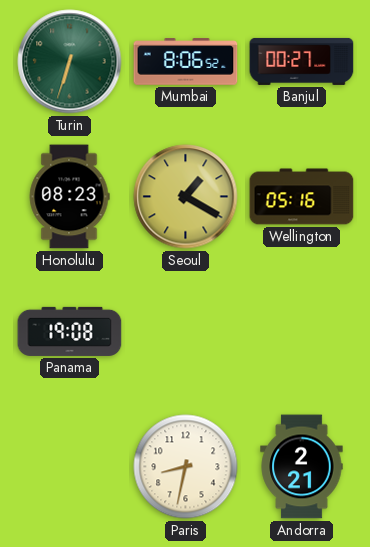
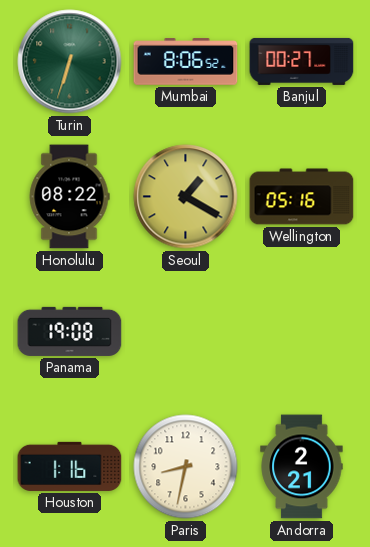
Honolulu: 08:23 -> 08:22
Houston: none -> 1:16
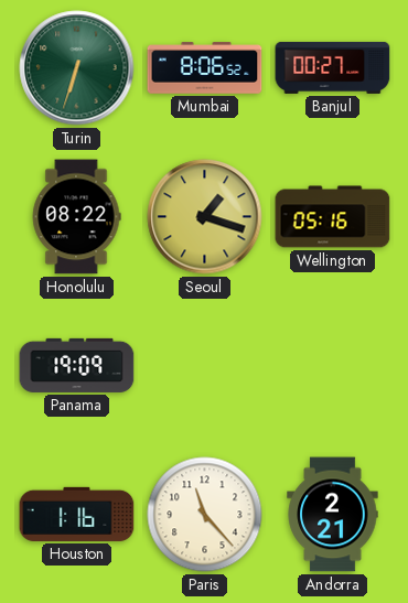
Seoul: 1:20 -> 1:18
Panama: 19:08 -> 19:09
Paris: 8:32 -> 11:23
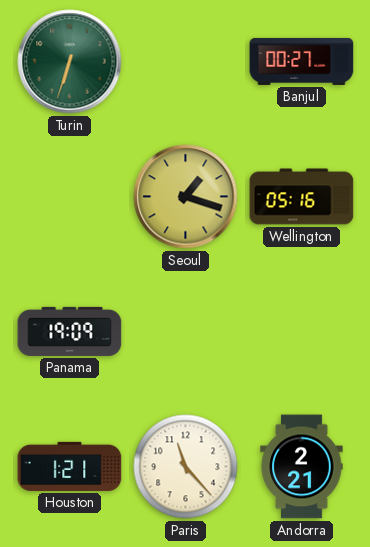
Mumbai: 8:06 -> none
Honolulu: 08:22 -> none
Houston: 1:16 -> 1:21
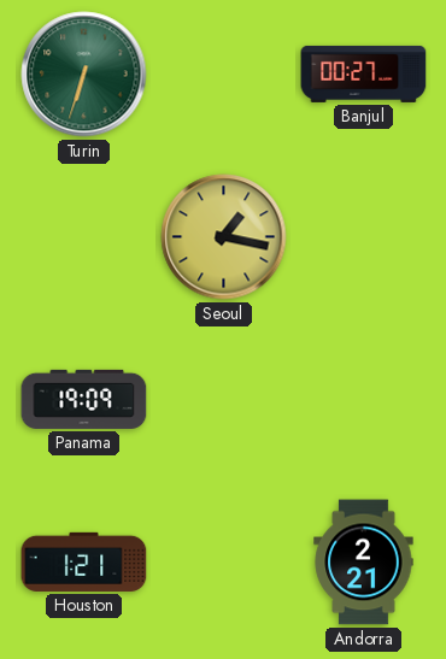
Seoul: 1:18 -> 1:17
Wellington: 05:16 -> none
Paris: 11:23 -> none
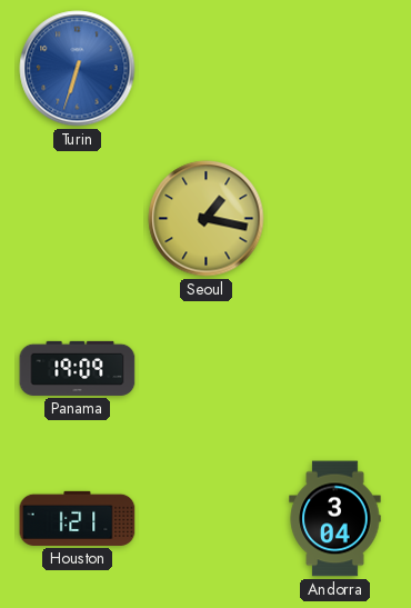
Turin dial: green -> blue
Banjul: 00:27 -> none
Andorra: 2:21 -> 3:04
